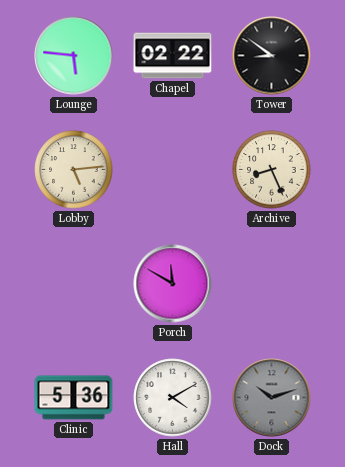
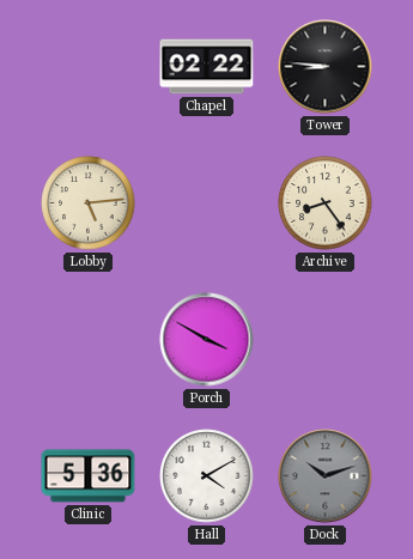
Lounge: 5:46 -> none
Tower: 8:51 -> 8:46
Archive: 8:26 -> 8:24
Porch: 11:50 -> 3:50
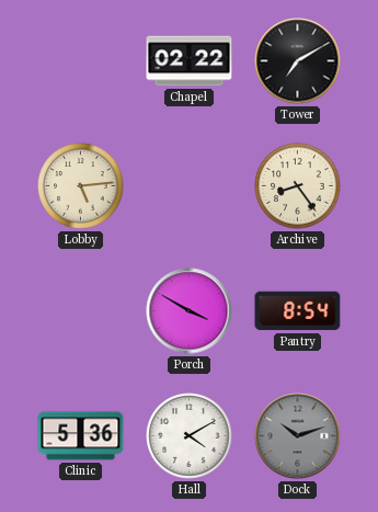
Tower: 8:46 -> 7:10
Pantry: none -> 8:54
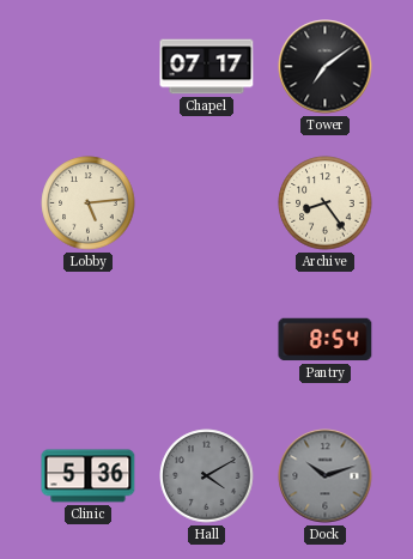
Chapel: 02:22 -> 07:17
Tower: 7:10 -> 7:09
Porch: 3:50 -> none
Hall dial: white -> grey
